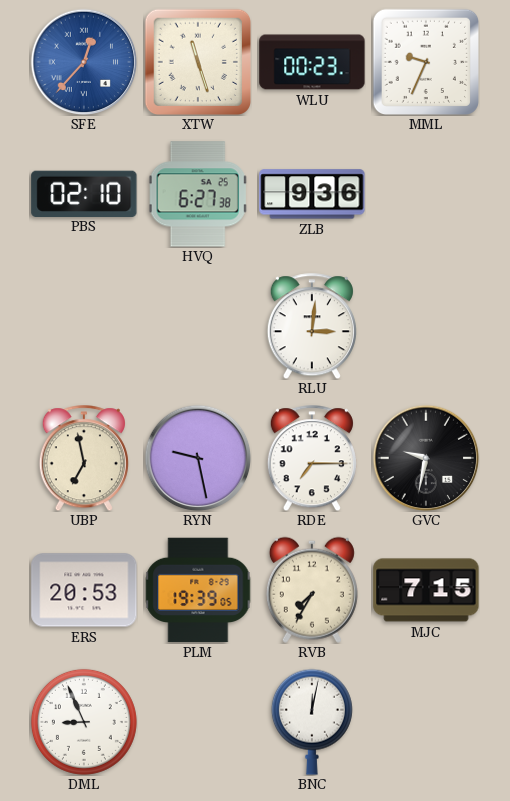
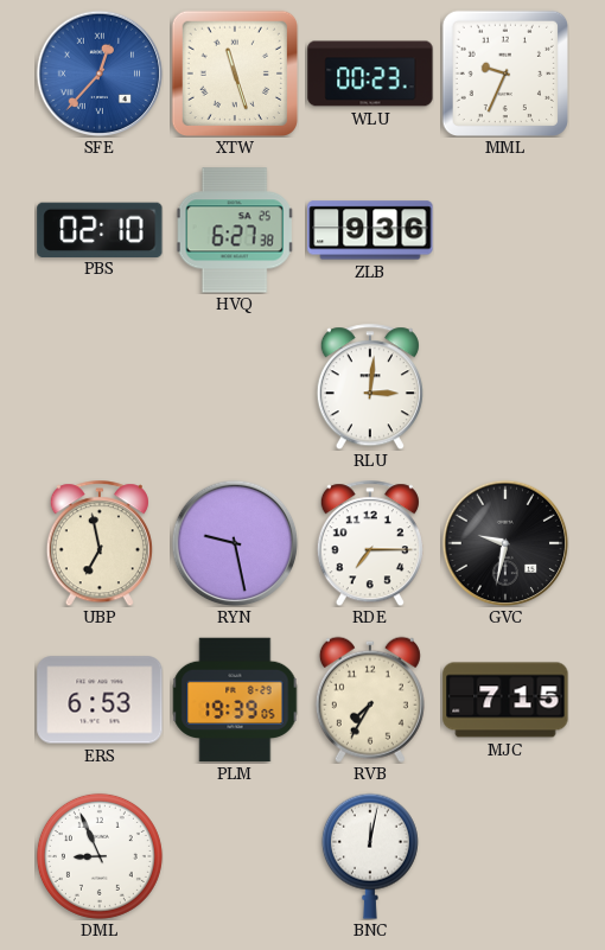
ERS: 20:53 -> 6:53
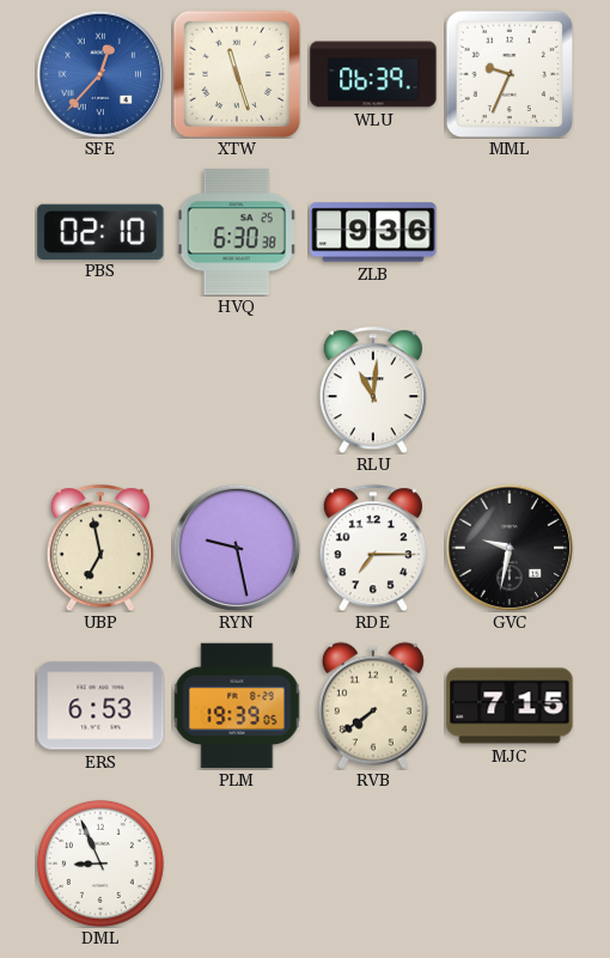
WLU: 00:23 -> 06:39
HVQ: 6:27 -> 6:30
RLU: 3:01 -> 11:01
RVB: 7:35 -> 7:39
BNC: 12:02 -> none
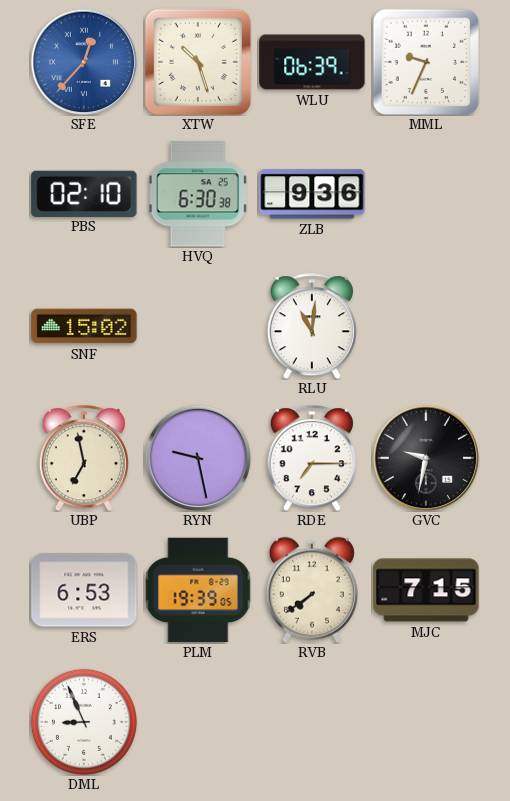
XTW: 11:27 -> 10:27
SNF: none -> 15:02
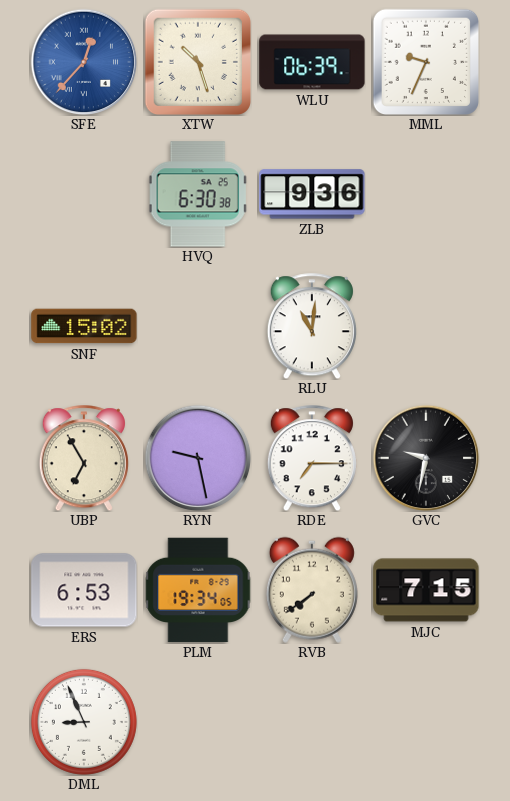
PBS: 02:10 -> none
UBP: 6:58 -> 6:55
PLM: 19:39 -> 19:34
